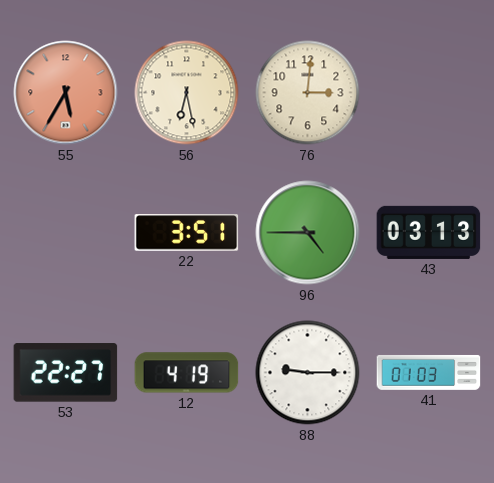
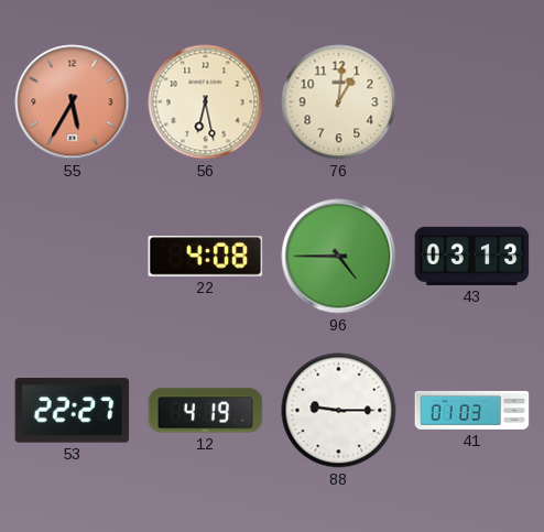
76: 3:01 -> 1:01
22: 3:51 -> 4:08
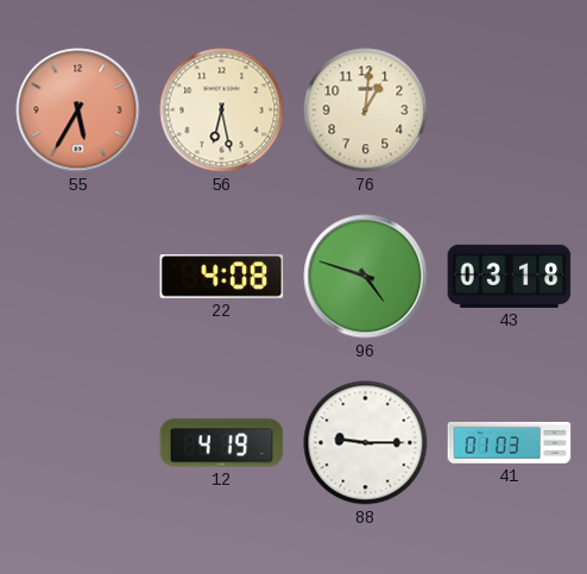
96: 4:45 -> 4:48
43: 03:13 -> 03:18
53: 22:27 -> none
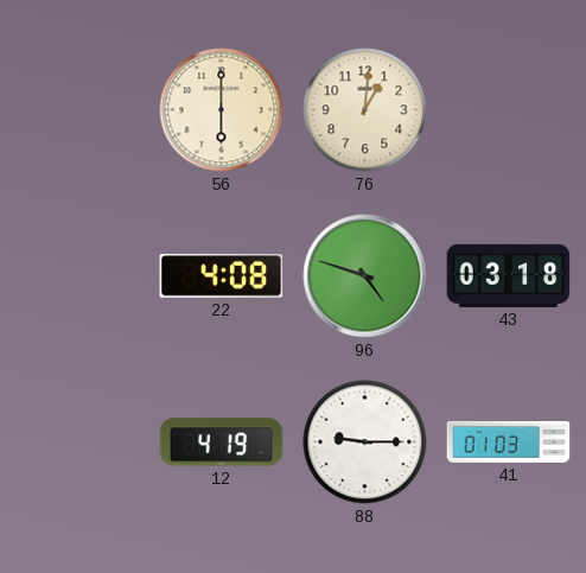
55: 5:35 -> none
56: 6:28 -> 6:00
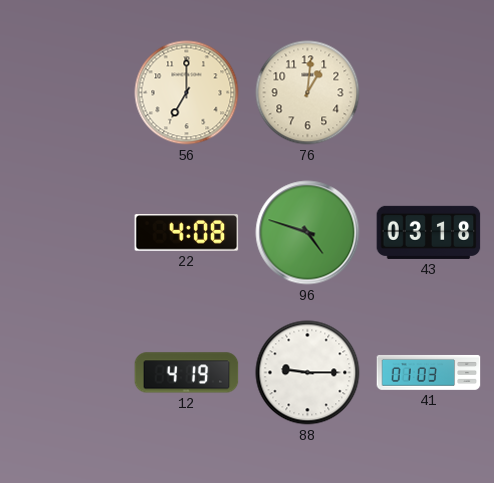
56: 6:00 -> 7:00
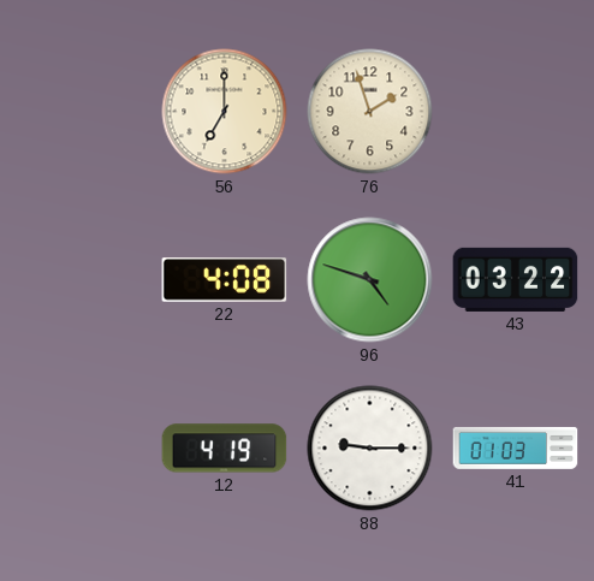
76: 1:01 -> 1:57
43: 03:18 -> 03:22
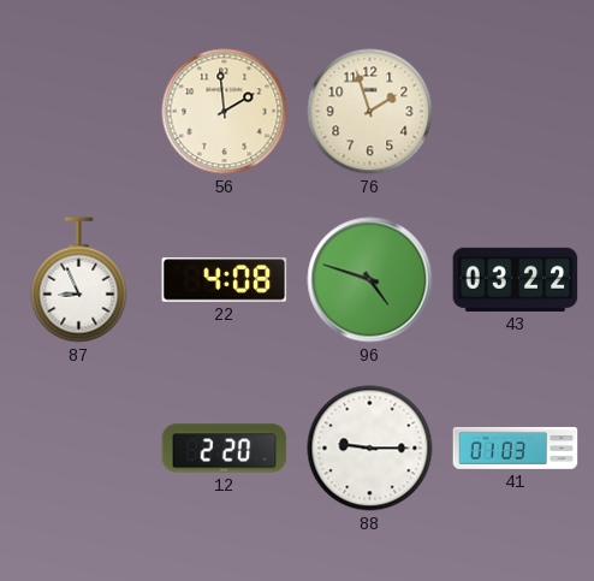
56: 7:00 -> 1:59
87: none -> 8:56
12: 4:19 -> 2:20
